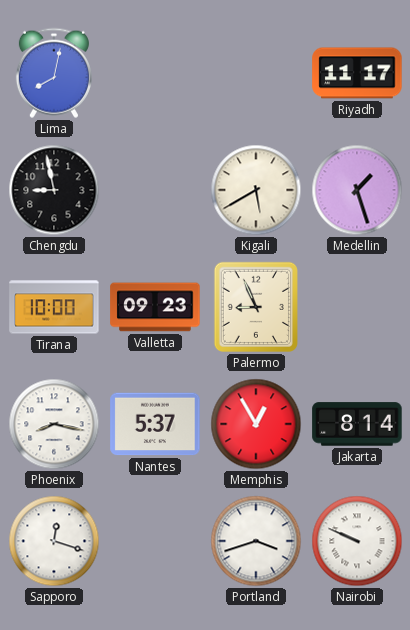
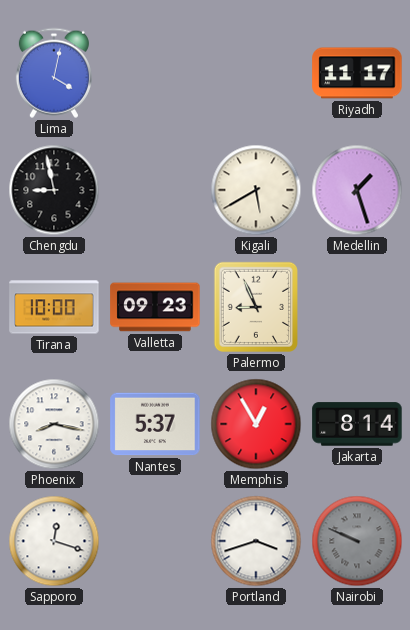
Lima: 8:02 -> 4:02
Nairobi dial: white -> grey
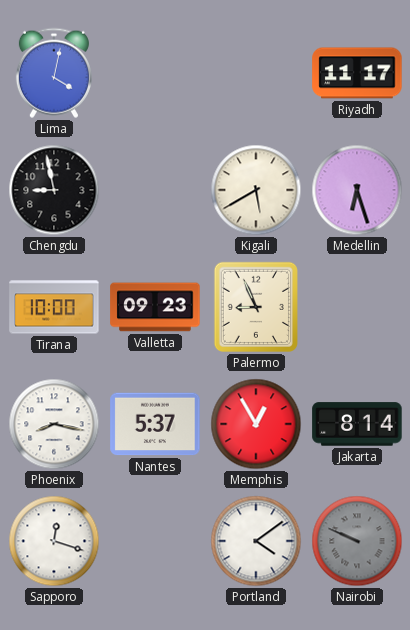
Medellin: 1:27 -> 6:27
Portland: 3:42 -> 4:09
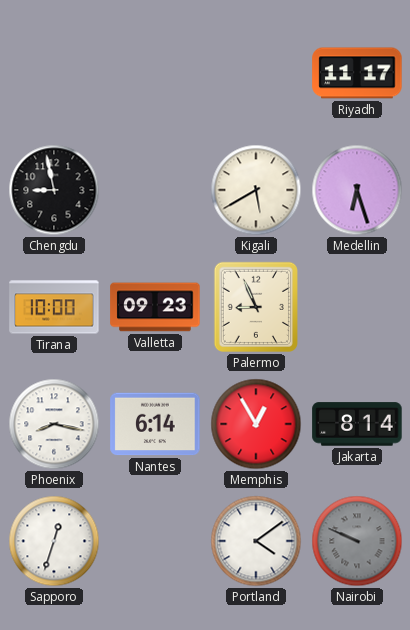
Lima: 4:02 -> none
Nantes: 5:37 -> 6:14
Sapporo: 12:18 -> 12:33
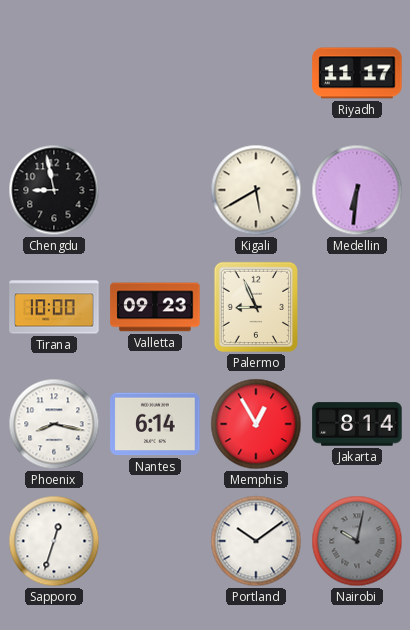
Medellin: 6:27 -> 6:31
Portland: 4:09 -> 10:09
Nairobi: 9:49 -> 10:02
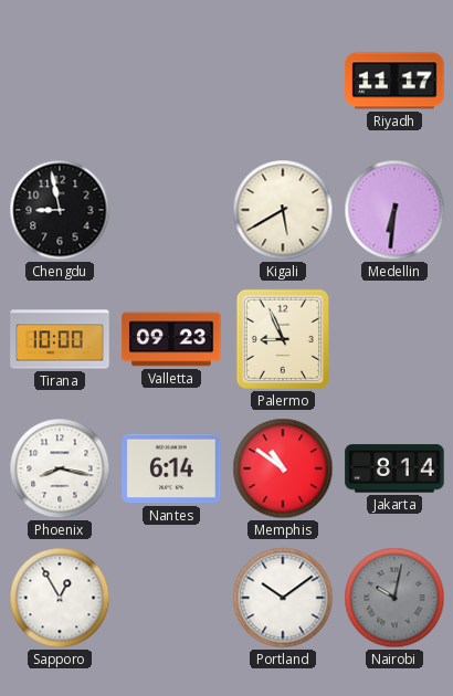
Memphis: 12:55 -> 10:51
Sapporo: 12:33 -> 12:55
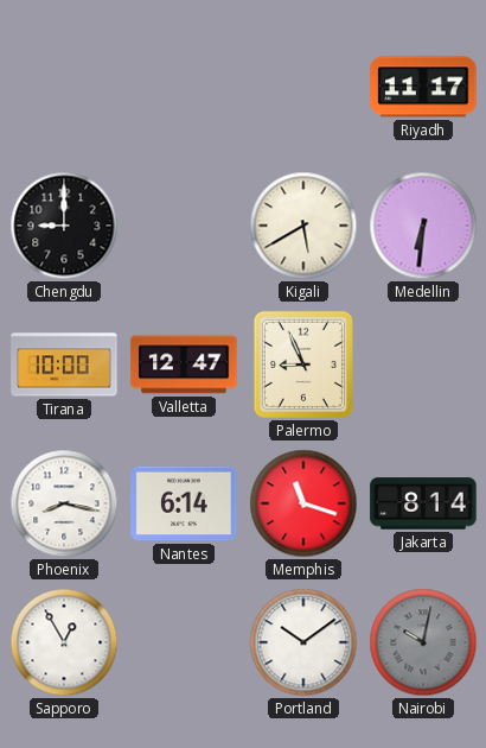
Chengdu: 8:58 -> 9:00
Valletta: 09:23 -> 12:47
Memphis: 10:51 -> 11:18
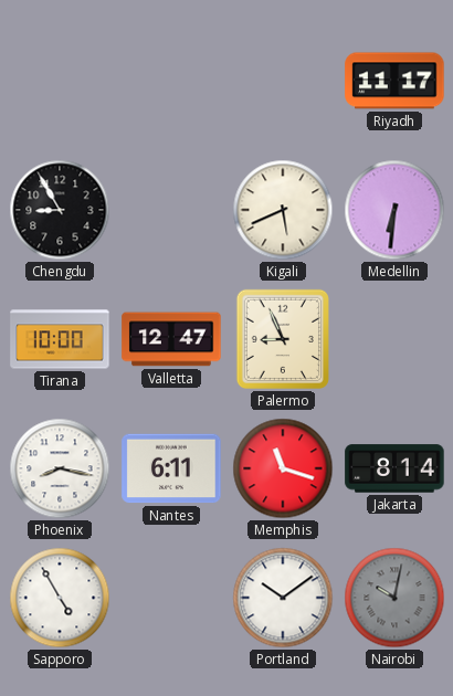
Chengdu: 9:00 -> 8:55
Kigali: 5:40 -> 5:41
Nantes: 6:14 -> 6:11
Sapporo: 12:55 -> 4:55
